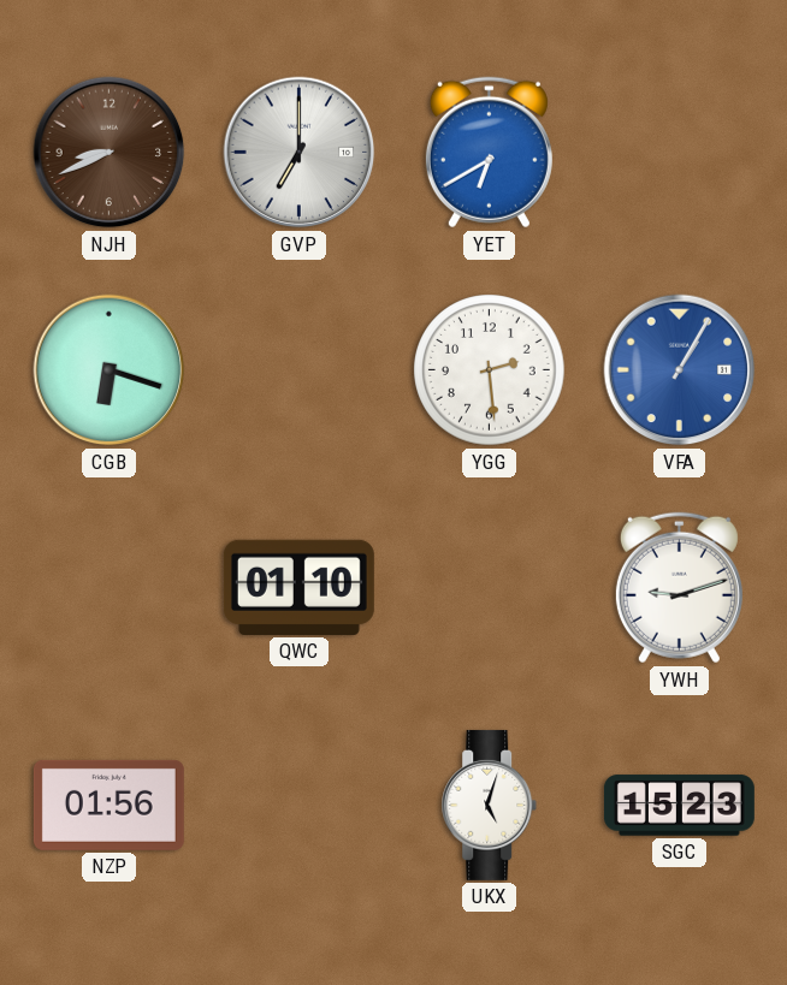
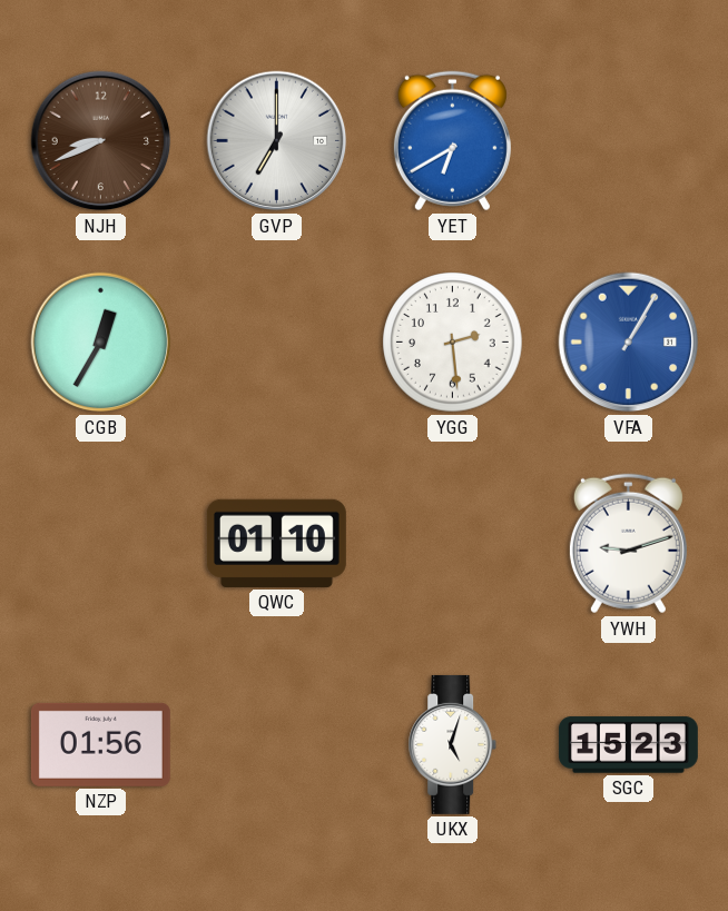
CGB: 6:18 -> 12:35
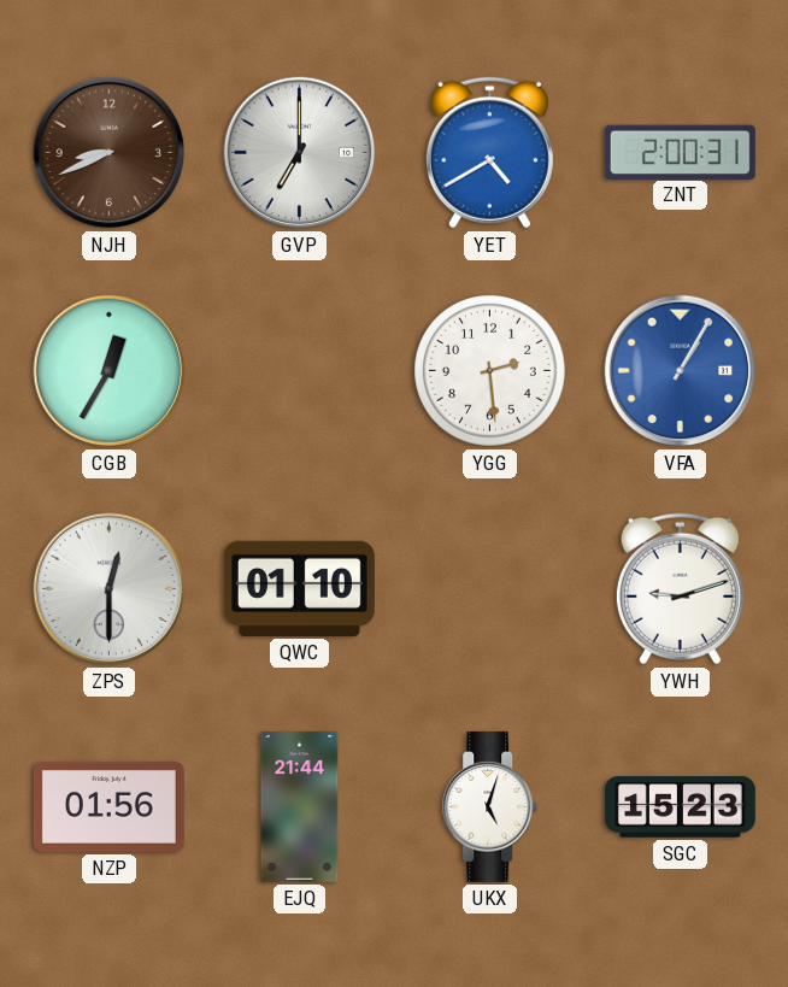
YET: 6:40 -> 4:40
ZNT: none -> 2:00
ZPS: none -> 12:30
EJQ: none -> 21:44
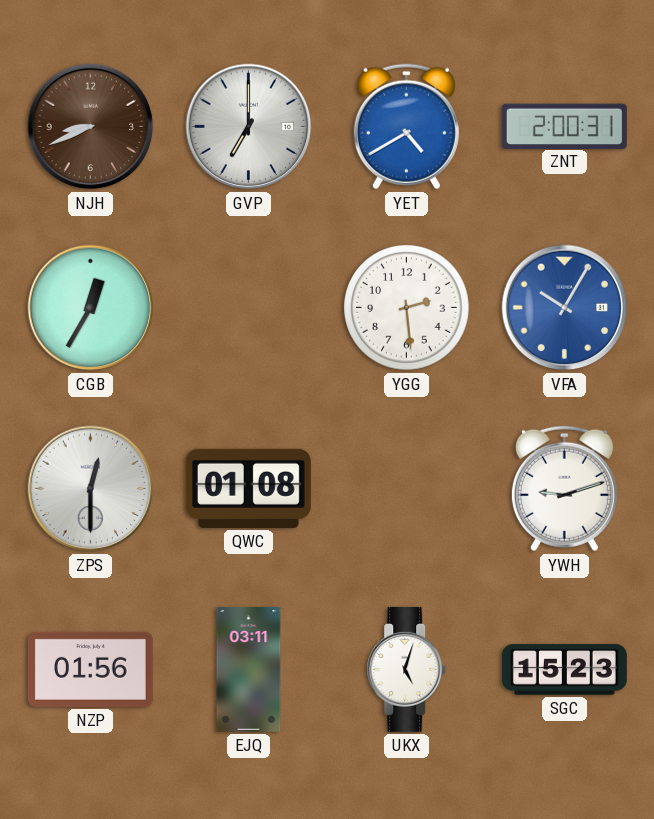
VFA: 1:05 -> 10:05
QWC: 01:10 -> 01:08
EJQ: 21:44 -> 03:11
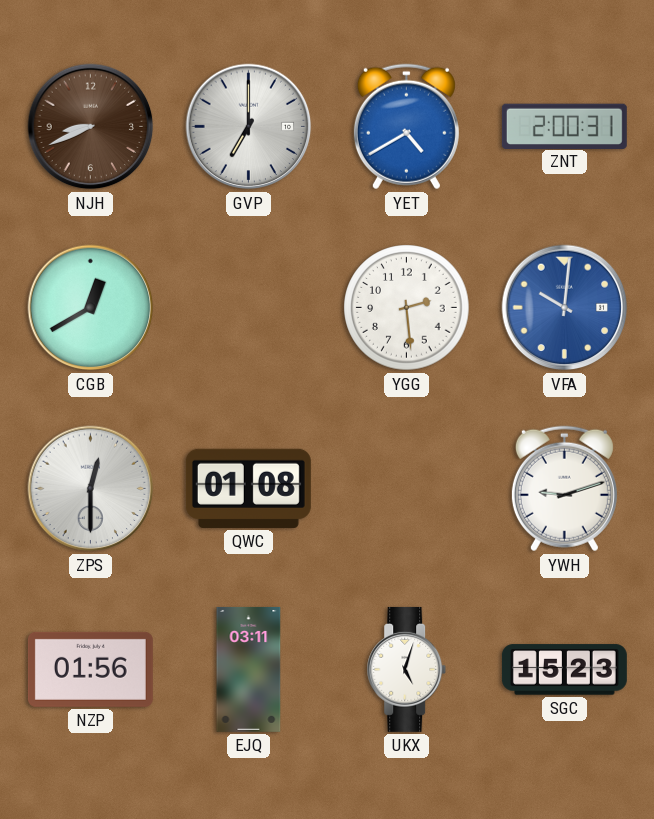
CGB: 12:35 -> 12:40
VFA: 10:05 -> 10:01
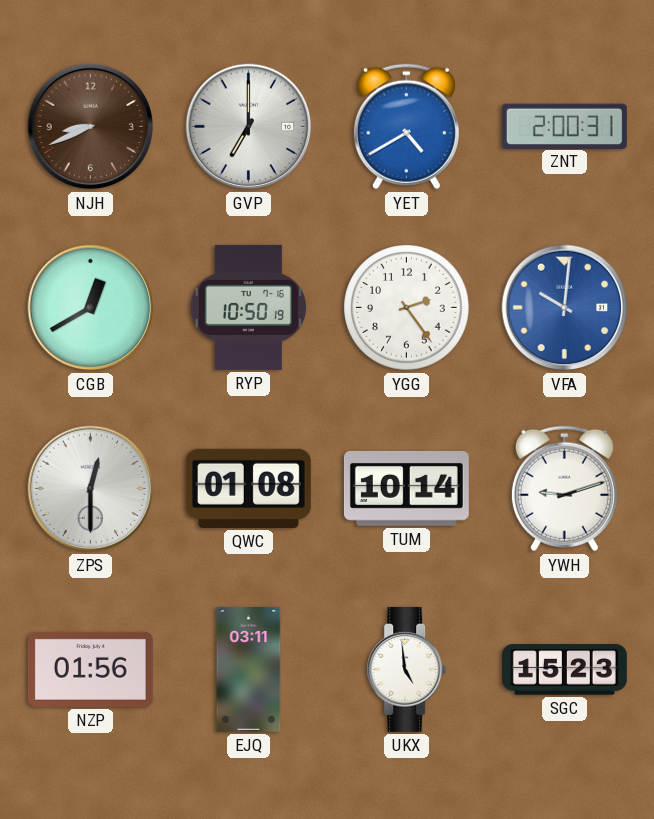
RYP: none -> 10:50
YGG: 2:29 -> 2:24
TUM: none -> 10:14
UKX: 5:03 -> 4:59
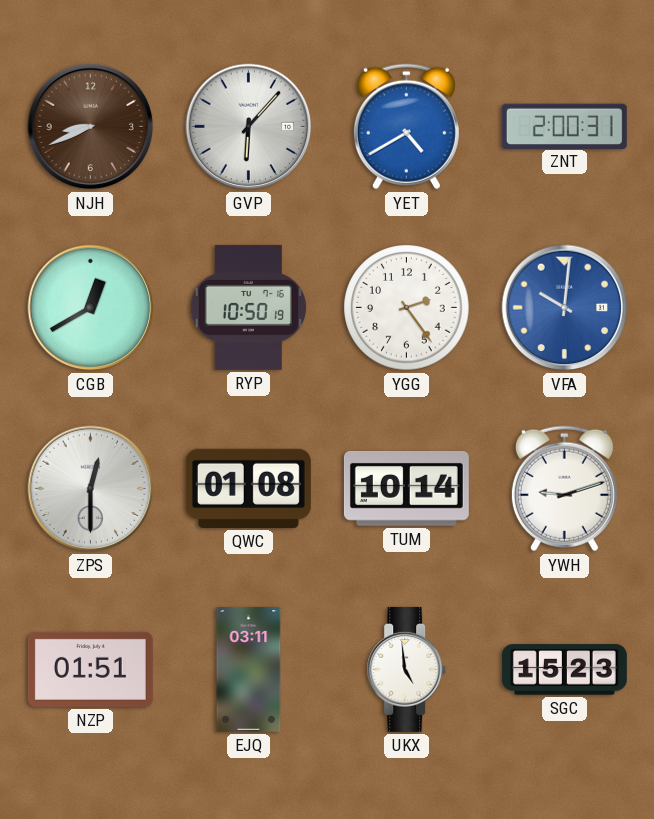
GVP: 7:00 -> 6:07
NZP: 01:56 -> 01:51
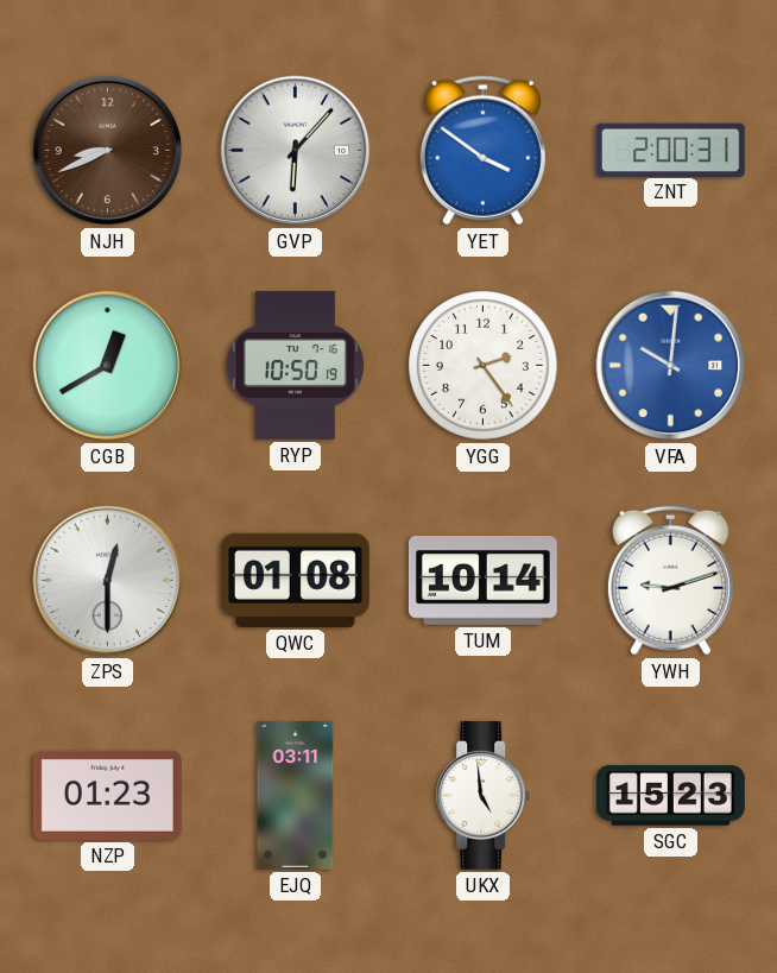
YET: 4:40 -> 3:51
NZP: 01:51 -> 01:23
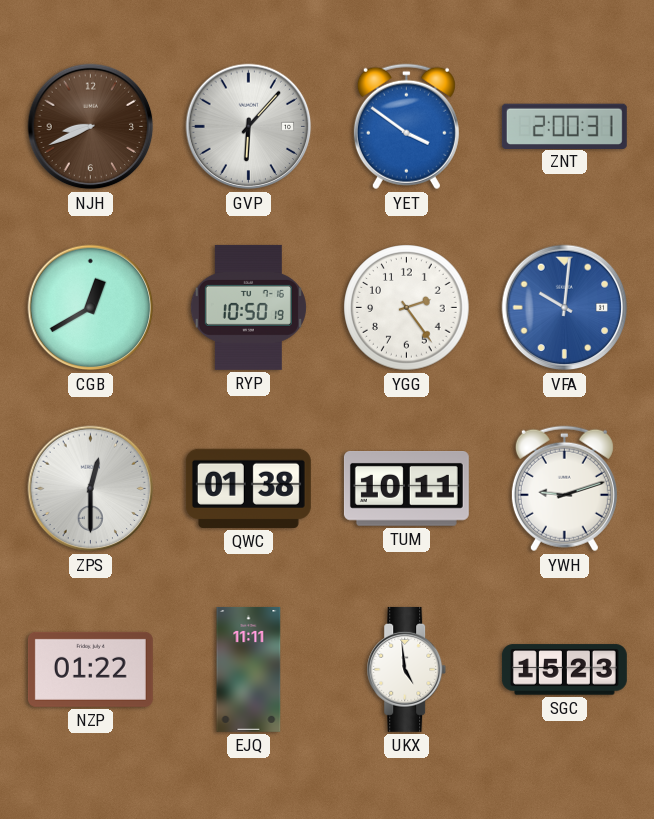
QWC: 01:08 -> 01:38
TUM: 10:14 -> 10:11
NZP: 01:23 -> 01:22
EJQ: 03:11 -> 11:11
